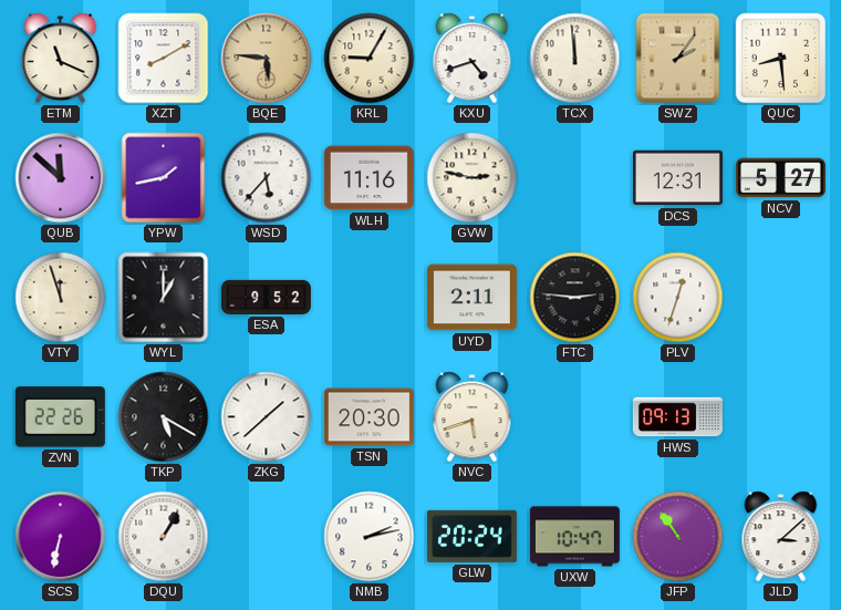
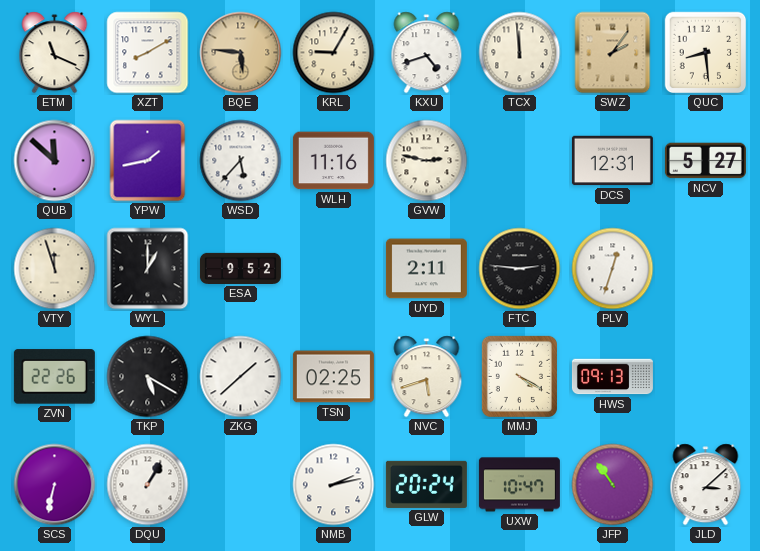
TSN: 20:30 -> 02:25
MMJ: none -> 4:20
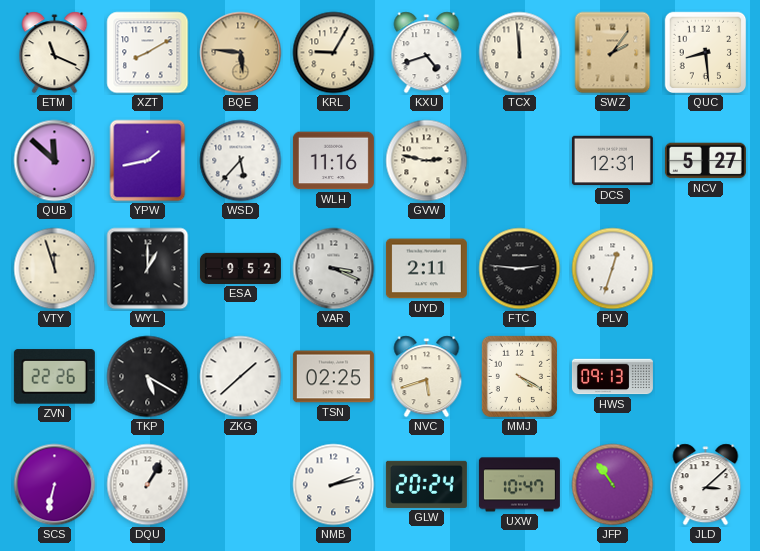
VAR: none -> 3:19
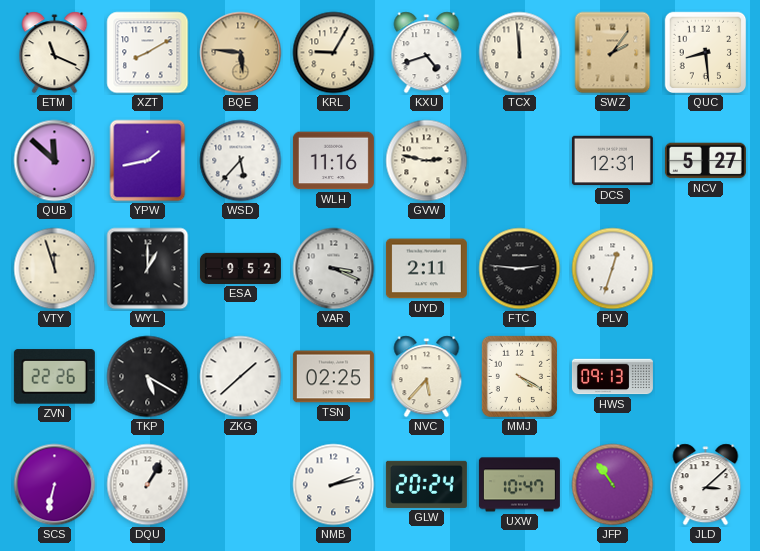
NVC: 5:42 -> 5:37
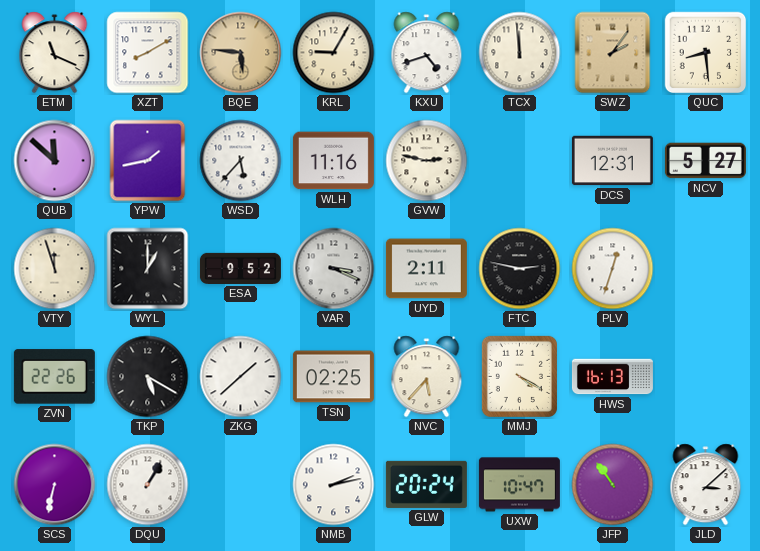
FTC: 2:46 -> 2:47
HWS: 09:13 -> 16:13
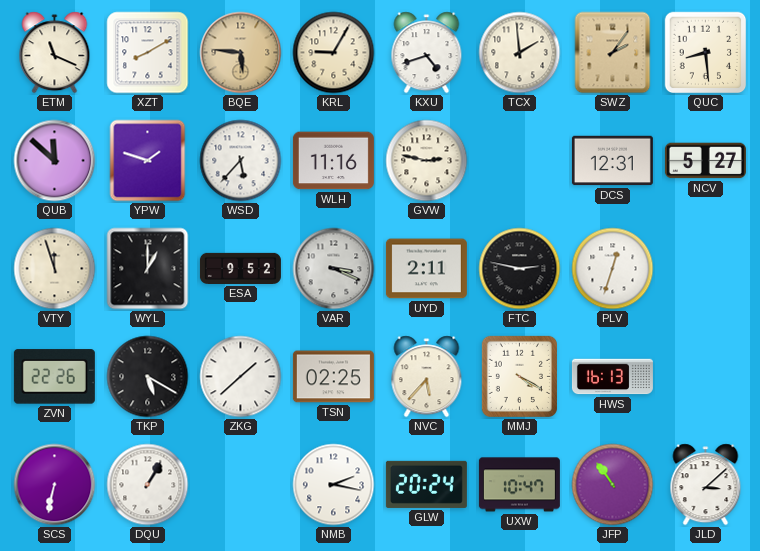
TCX: 11:59 -> 1:59
YPW: 1:43 -> 1:48
NMB: 2:13 -> 2:17
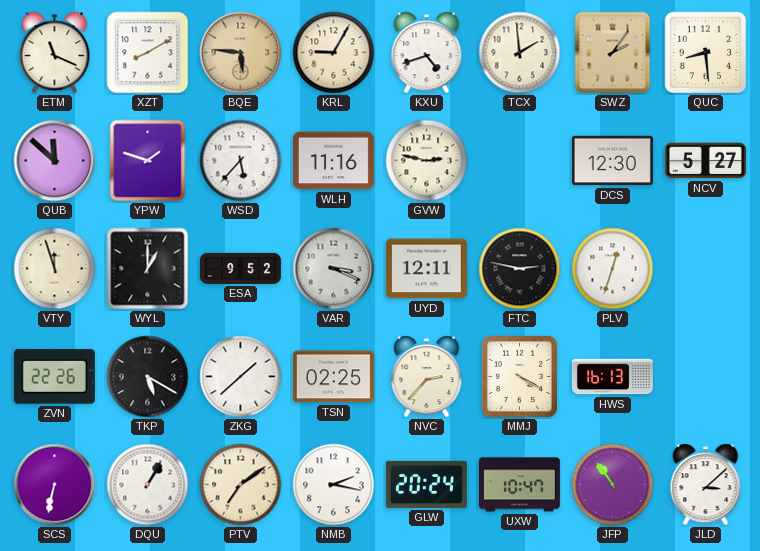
DCS: 12:31 -> 12:30
UYD: 2:11 -> 12:11
NVC: 5:37 -> 2:37
PTV: none -> 7:09
